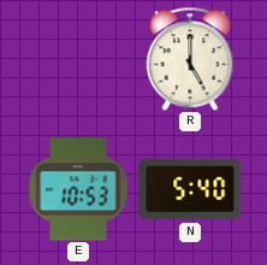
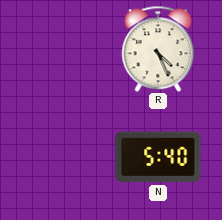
R: 5:00 -> 4:26
E: 10:53 -> none
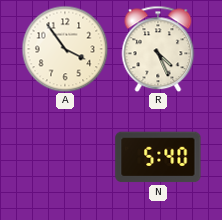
A: none -> 3:54
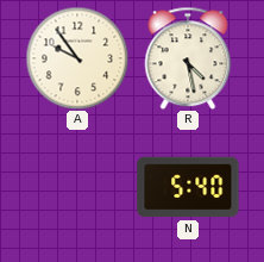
A: 3:54 -> 9:54
R: 4:26 -> 4:28
